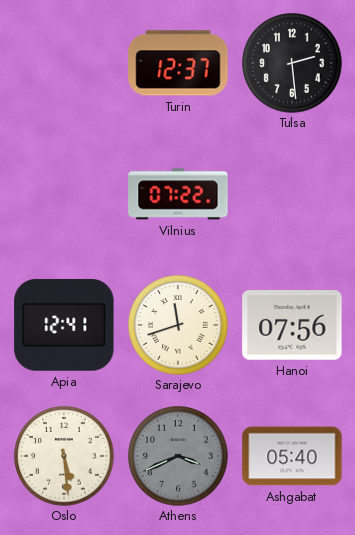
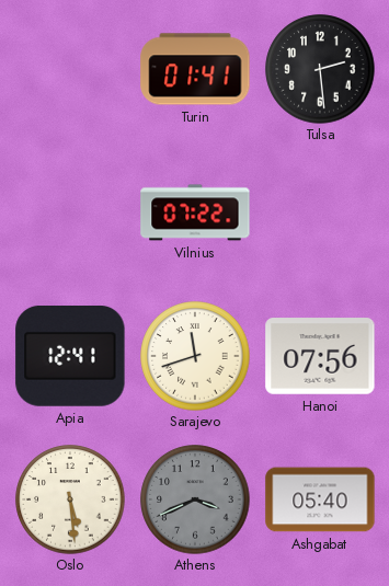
Turin: 12:37 -> 01:41
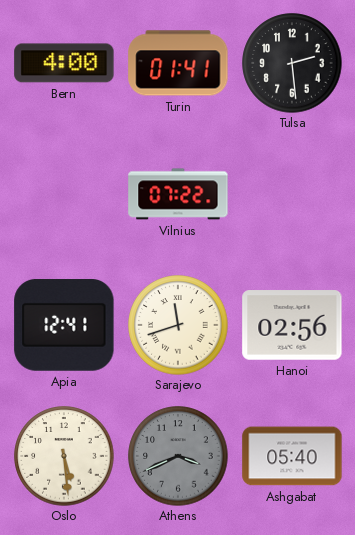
Bern: none -> 4:00
Hanoi: 07:56 -> 02:56
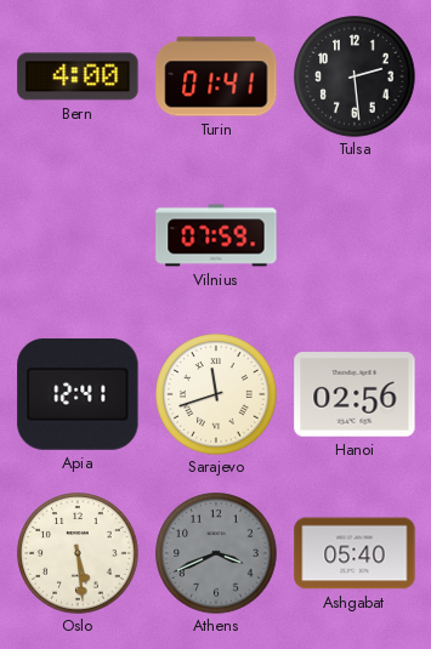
Vilnius: 07:22 -> 07:59
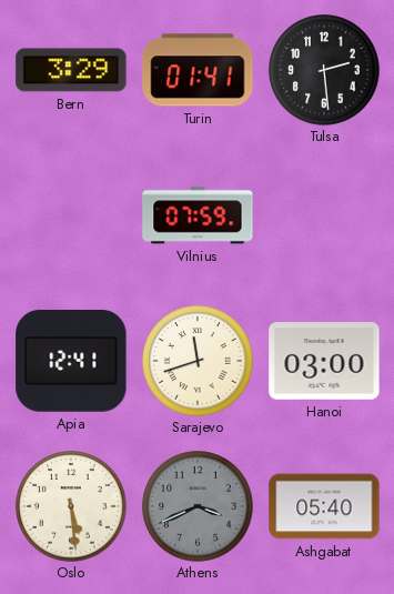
Bern: 4:00 -> 3:29
Hanoi: 02:56 -> 03:00
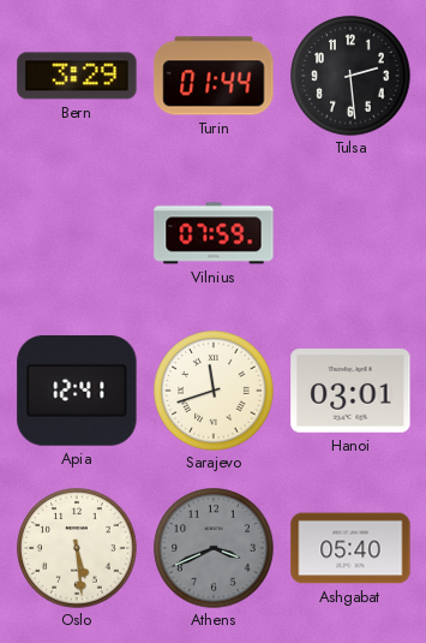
Turin: 01:41 -> 01:44
Hanoi: 03:00 -> 03:01
